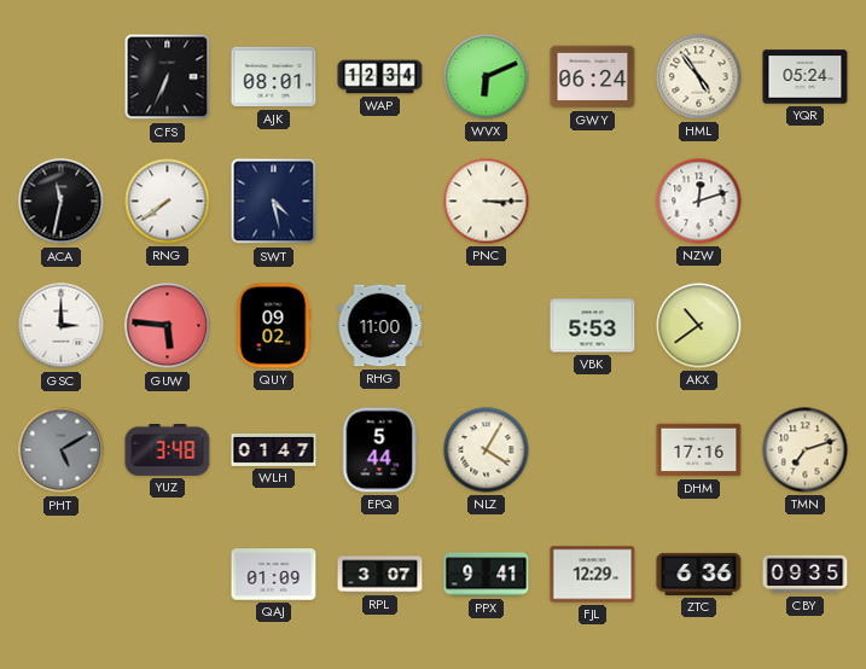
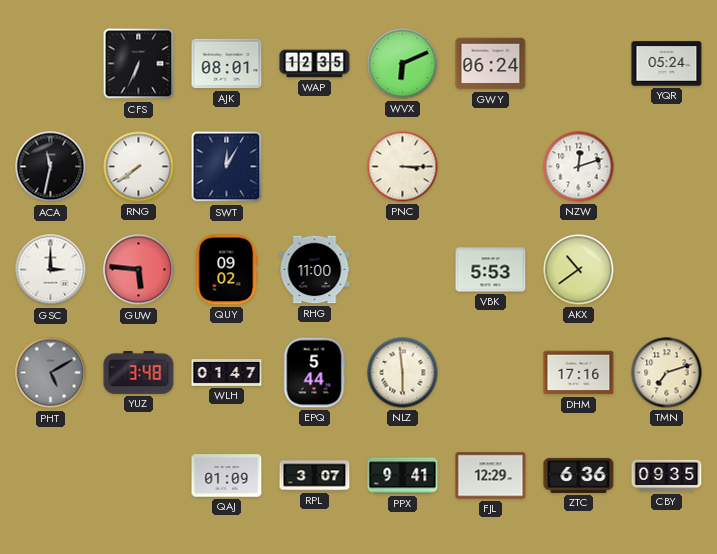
WAP: 12:34 -> 12:35
HML: 4:54 -> none
SWT: 4:28 -> 12:05
NLZ: 4:05 -> 5:59
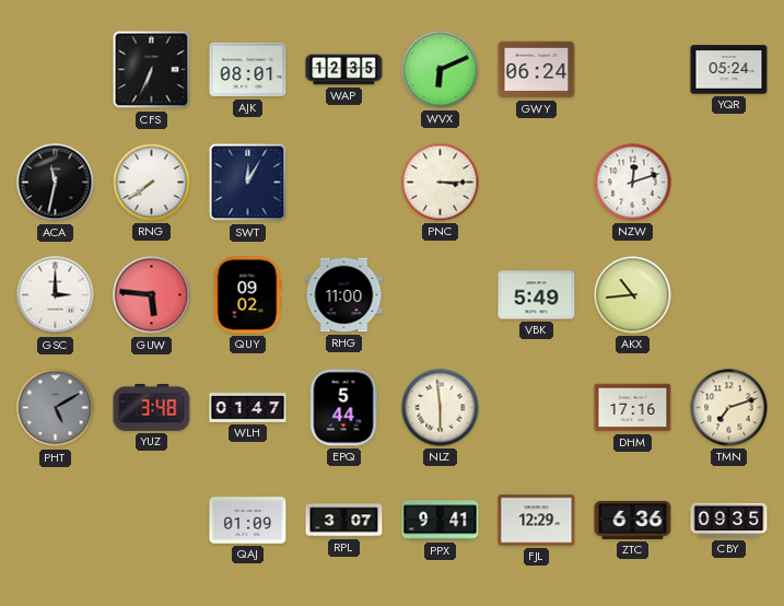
VBK: 5:53 -> 5:49
AKX: 10:39 -> 10:44
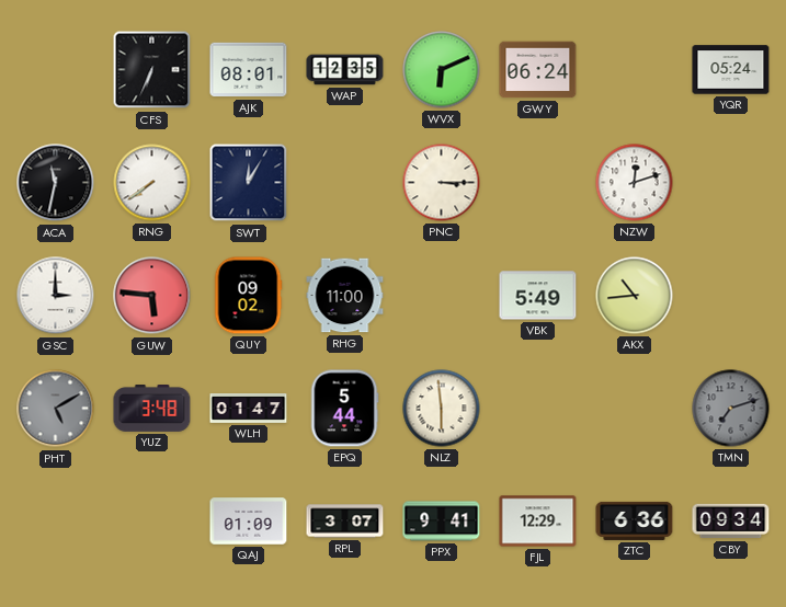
DHM: 17:16 -> none
TMN dial: cream -> grey
CBY: 09:35 -> 09:34
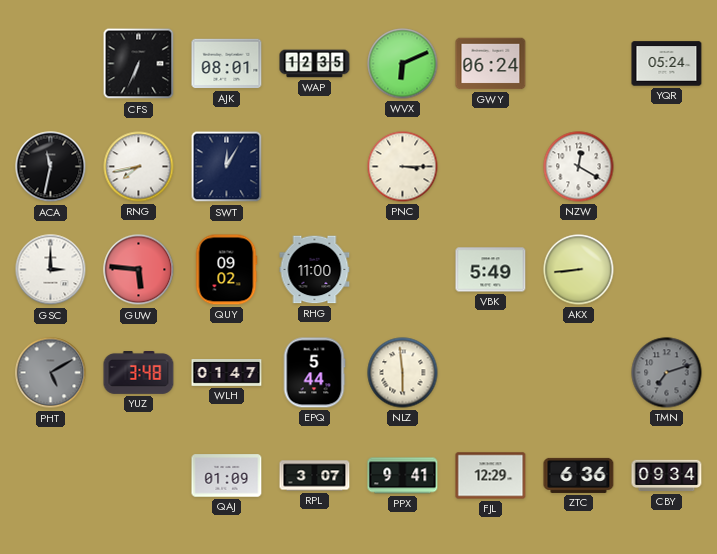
RNG: 7:39 -> 7:43
NZW: 12:12 -> 12:20
AKX: 10:44 -> 8:44
